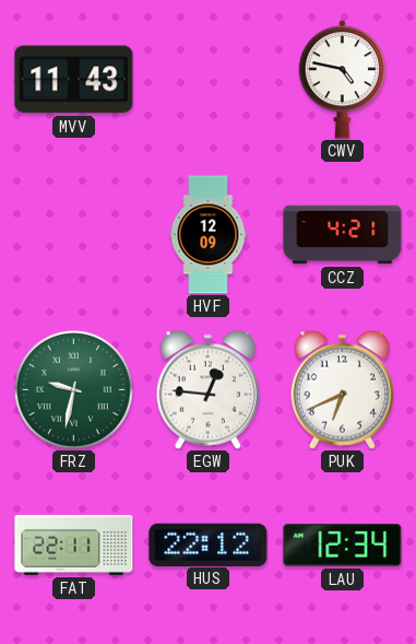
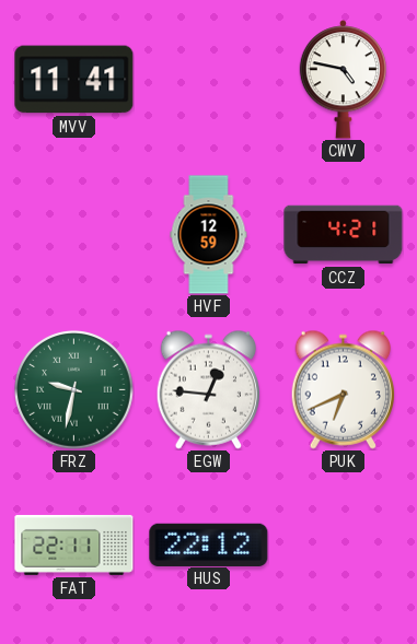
MVV: 11:43 -> 11:41
HVF: 12:09 -> 12:59
LAU: 12:34 -> none
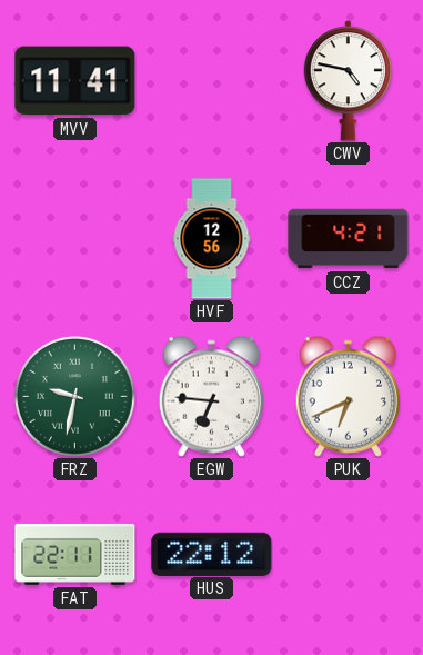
HVF: 12:59 -> 12:56
EGW: 12:46 -> 6:46
